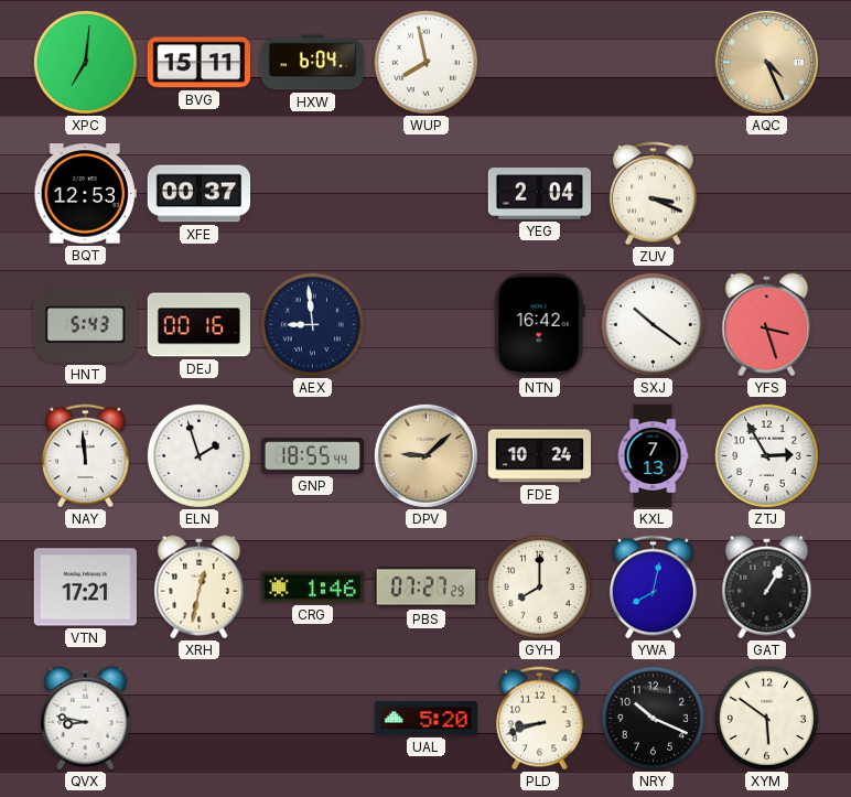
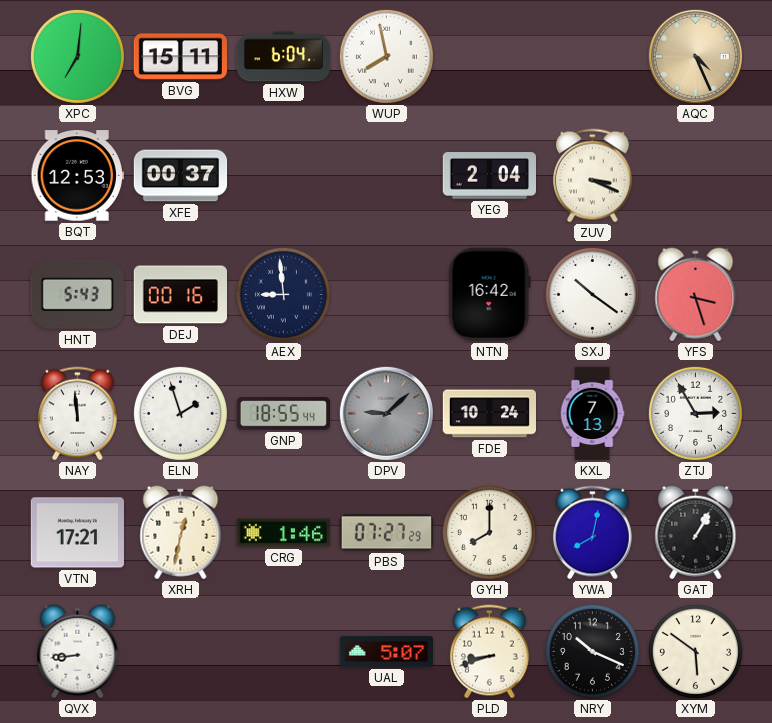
DPV dial: champagne -> grey
QVX: 8:47 -> 8:44
UAL: 5:20 -> 5:07
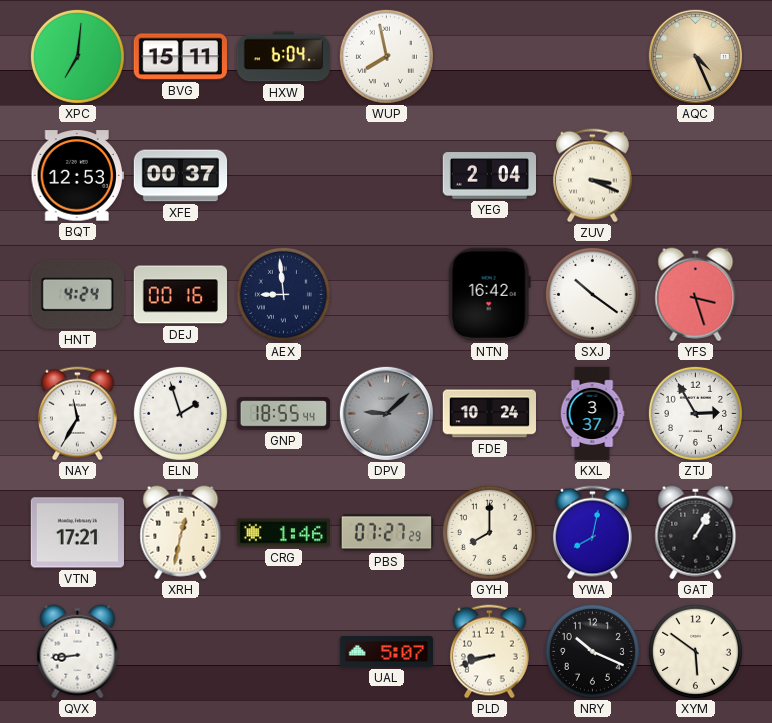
HNT: 5:43 -> 4:24
NAY: 11:59 -> 11:35
KXL: 7:13 -> 3:37
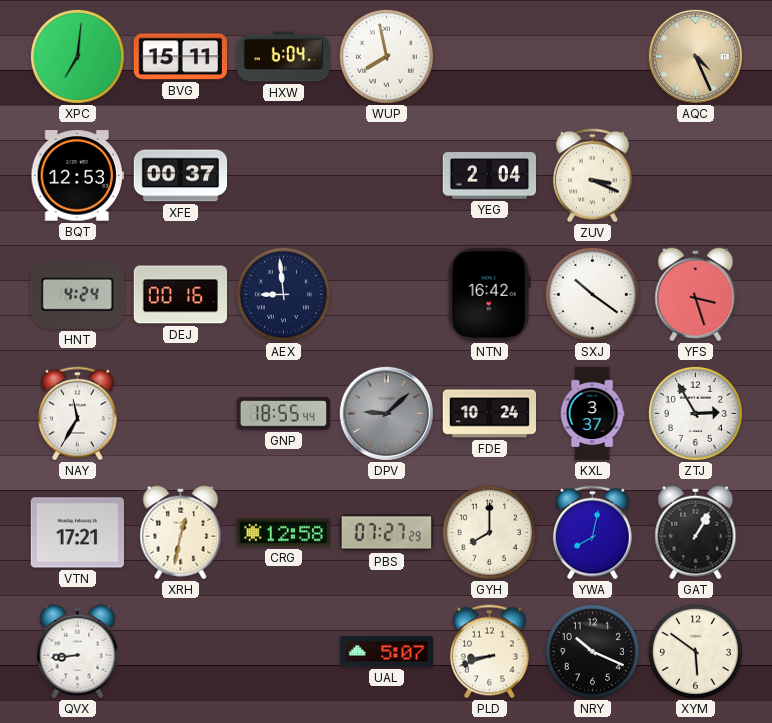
ELN: 1:57 -> none
CRG: 1:46 -> 12:58
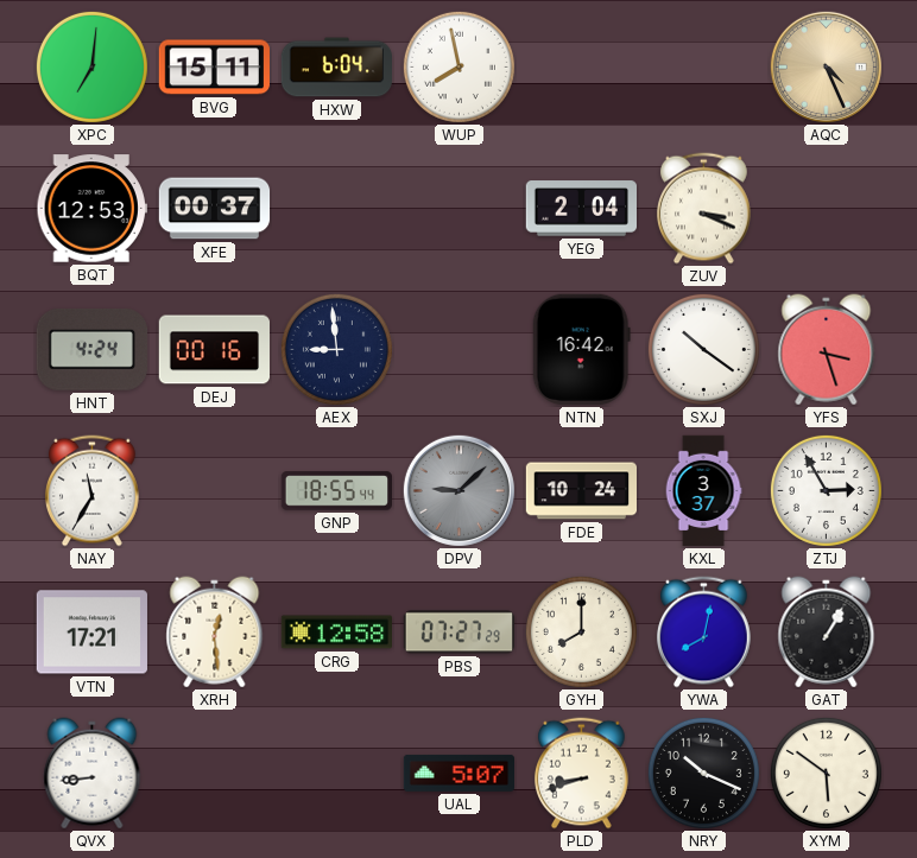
XRH: 12:32 -> 12:29
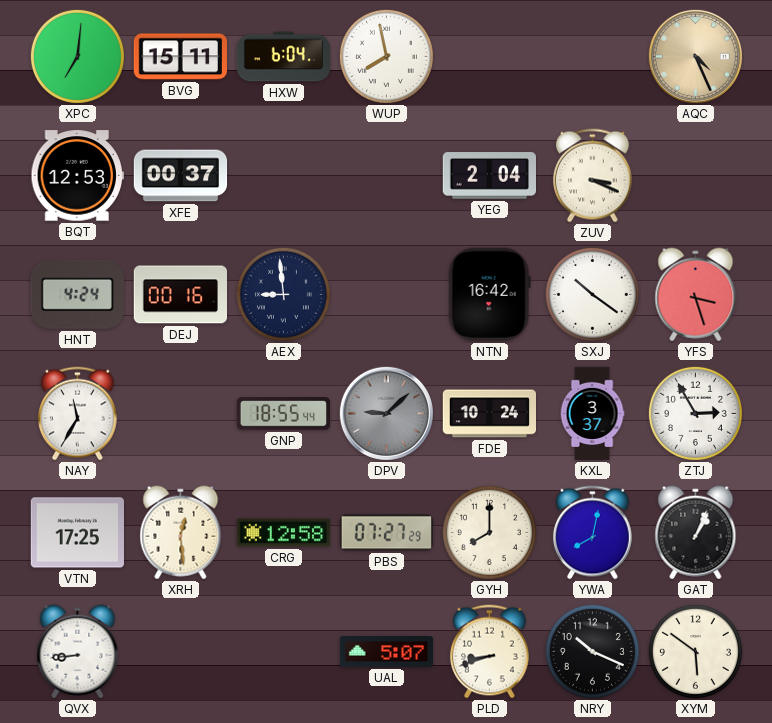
VTN: 17:21 -> 17:25
GAT: 1:05 -> 1:04
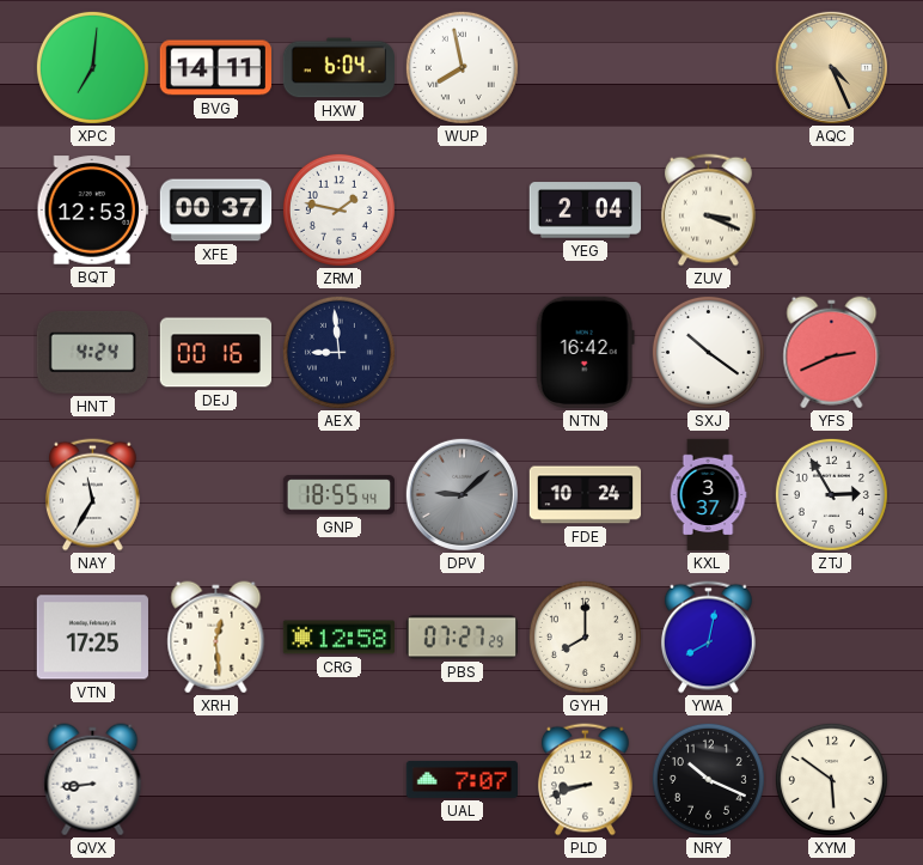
BVG: 15:11 -> 14:11
ZRM: none -> 1:47
YFS: 3:27 -> 2:41
GAT: 1:04 -> none
UAL: 5:07 -> 7:07
